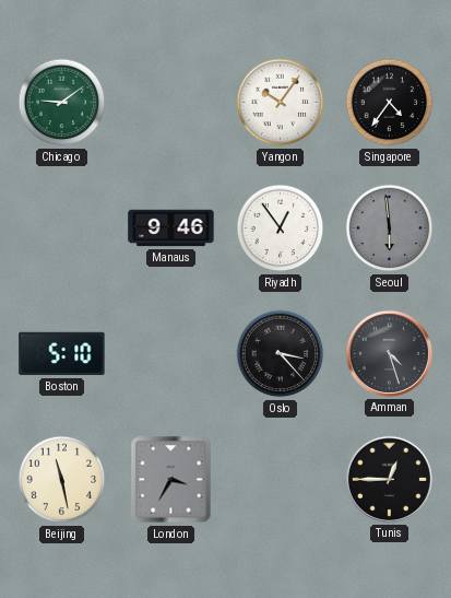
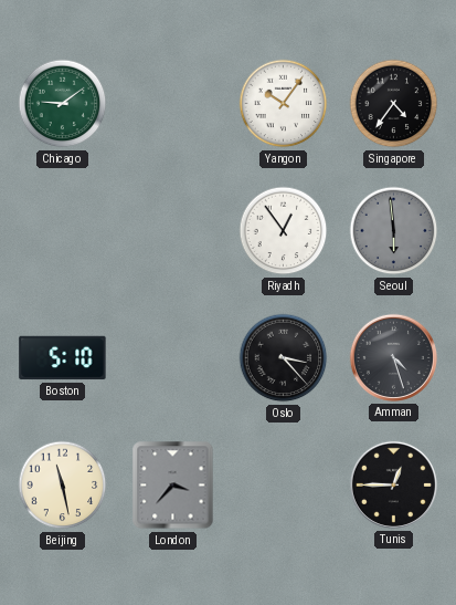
Manaus: 9:46 -> none
London: 3:35 -> 3:37
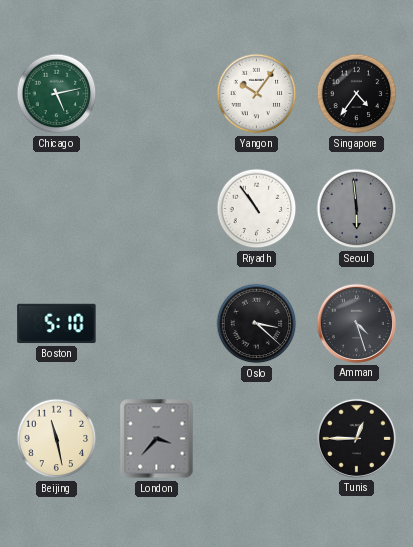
Chicago: 9:09 -> 5:13
Riyadh: 12:54 -> 10:54
Oslo: 3:23 -> 3:22
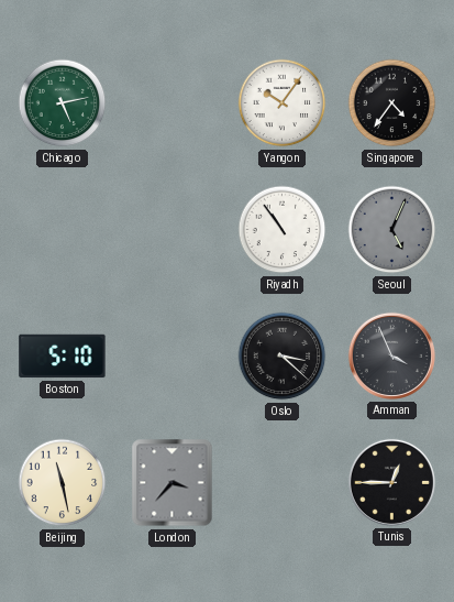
Seoul: 5:59 -> 5:04
Amman: 4:27 -> 3:56
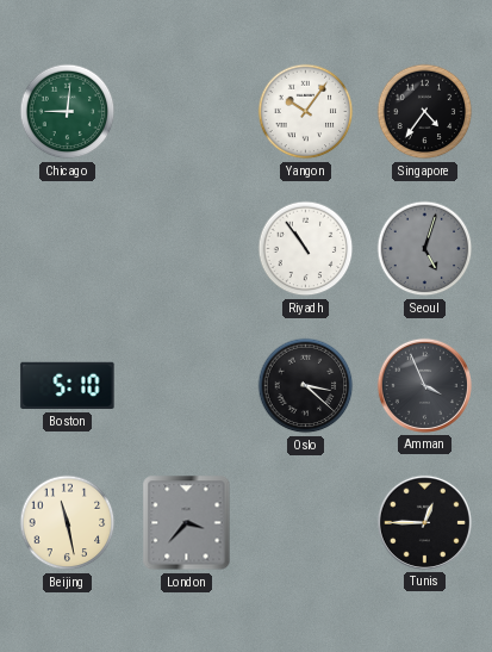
Chicago: 5:13 -> 9:01
Seoul: 5:04 -> 5:03
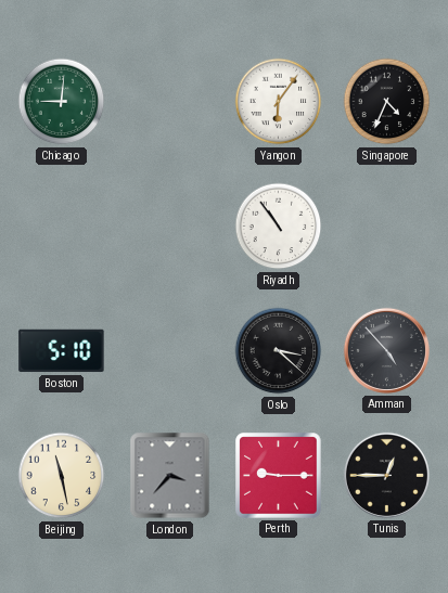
Yangon: 10:06 -> 6:06
Singapore: 4:36 -> 4:34
Seoul: 5:03 -> none
Amman: 3:56 -> 4:53
Perth: none -> 9:15
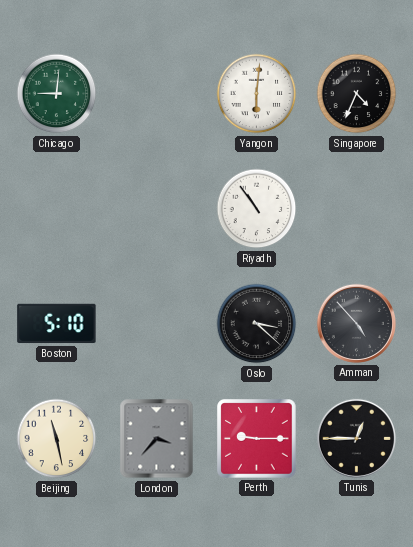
Yangon: 6:06 -> 6:01
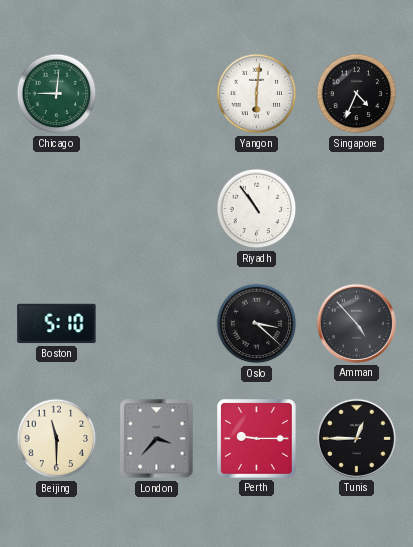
Beijing: 11:28 -> 11:30
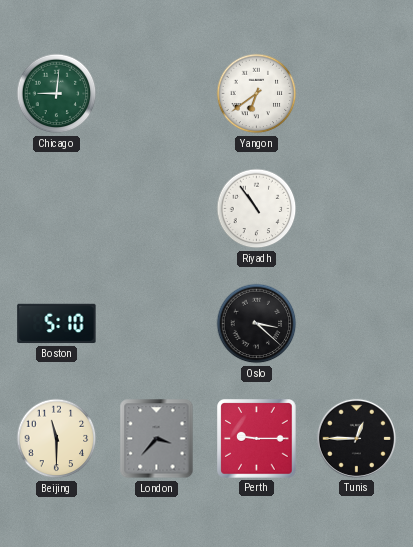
Yangon: 6:01 -> 6:39
Singapore: 4:34 -> none
Amman: 4:53 -> none
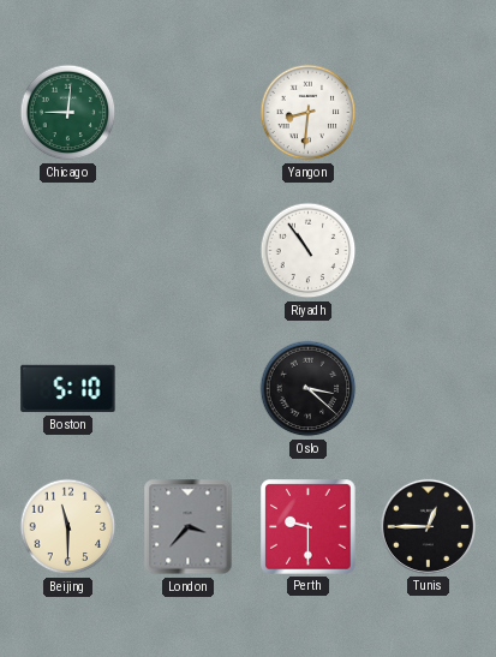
Yangon: 6:39 -> 8:31
Perth: 9:15 -> 9:30
